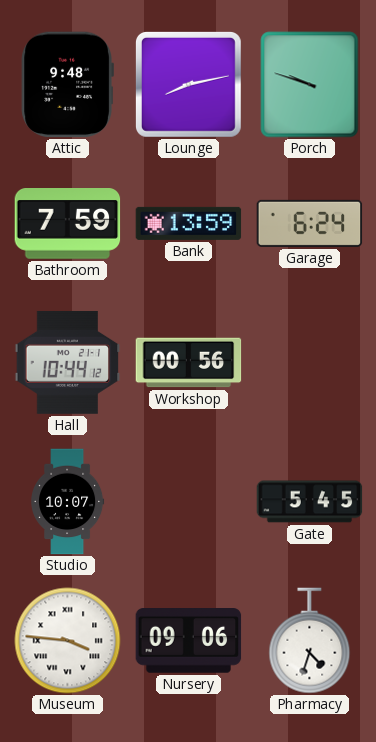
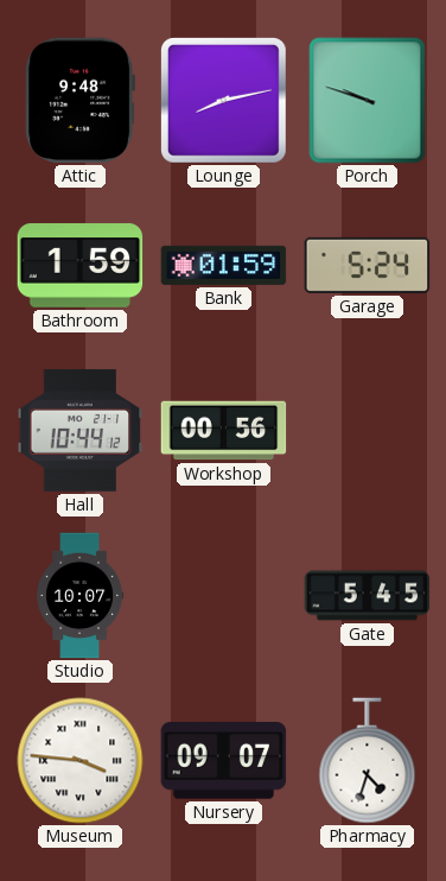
Bathroom: 7:59 -> 1:59
Bank: 13:59 -> 01:59
Garage: 6:24 -> 5:24
Nursery: 09:06 -> 09:07
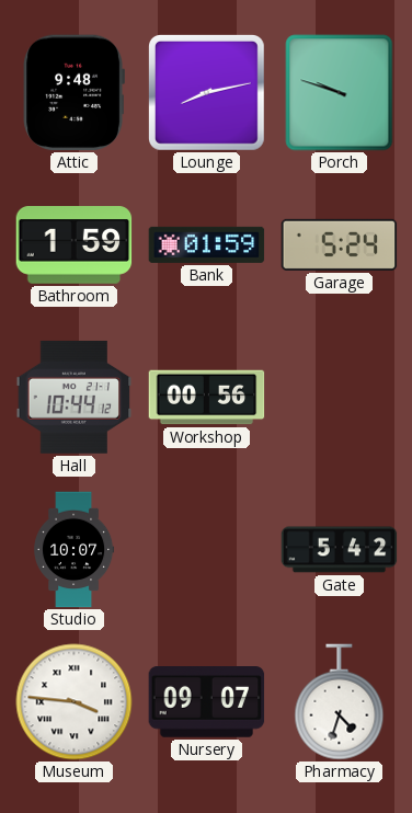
Gate: 5:45 -> 5:42
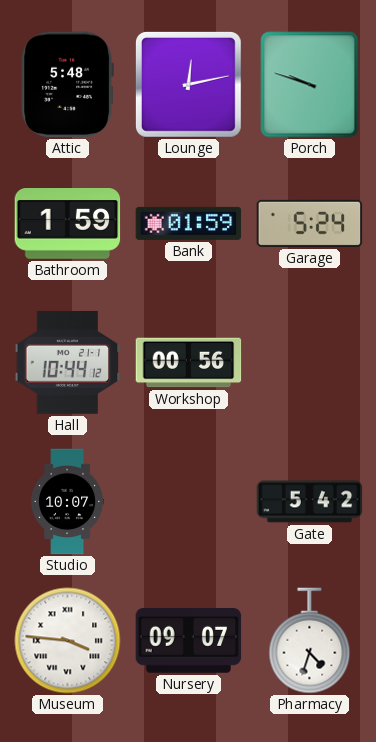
Attic: 9:48 -> 5:48
Lounge: 8:13 -> 12:13
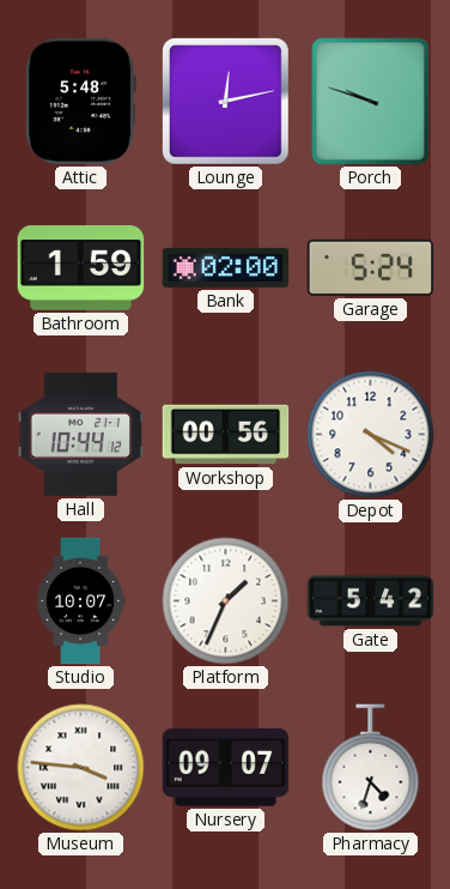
Bank: 01:59 -> 02:00
Depot: none -> 4:19
Platform: none -> 1:34
